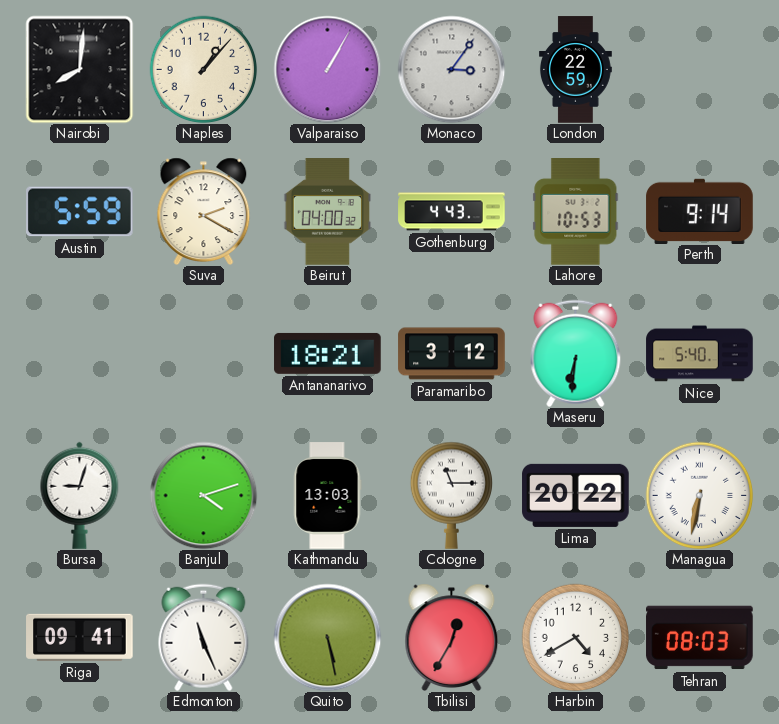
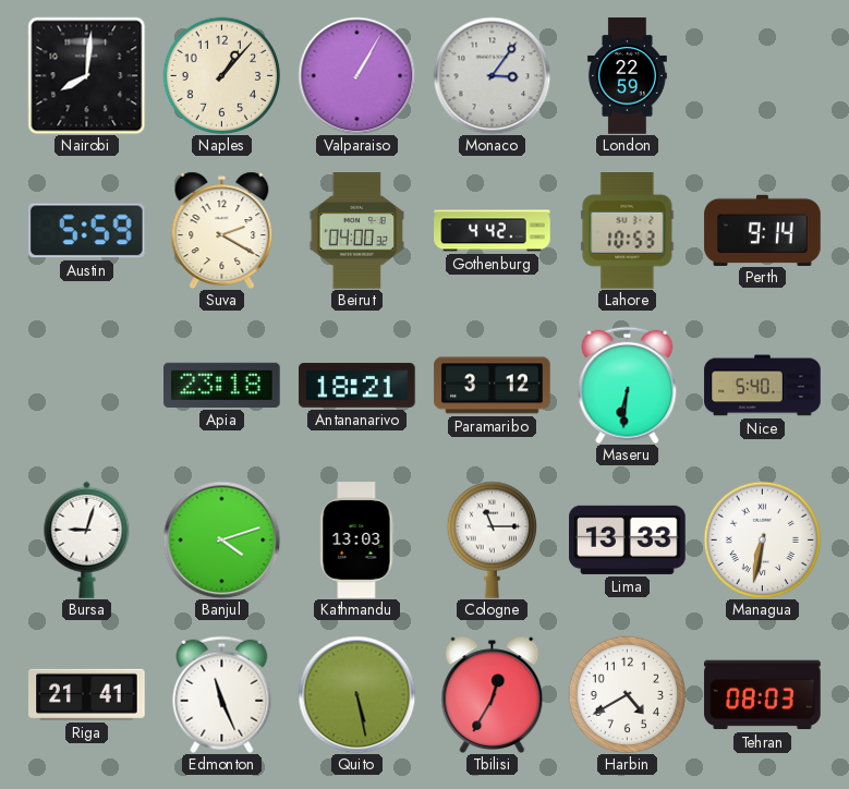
Gothenburg: 4:43 -> 4:42
Apia: none -> 23:18
Lima: 20:22 -> 13:33
Riga: 09:41 -> 21:41
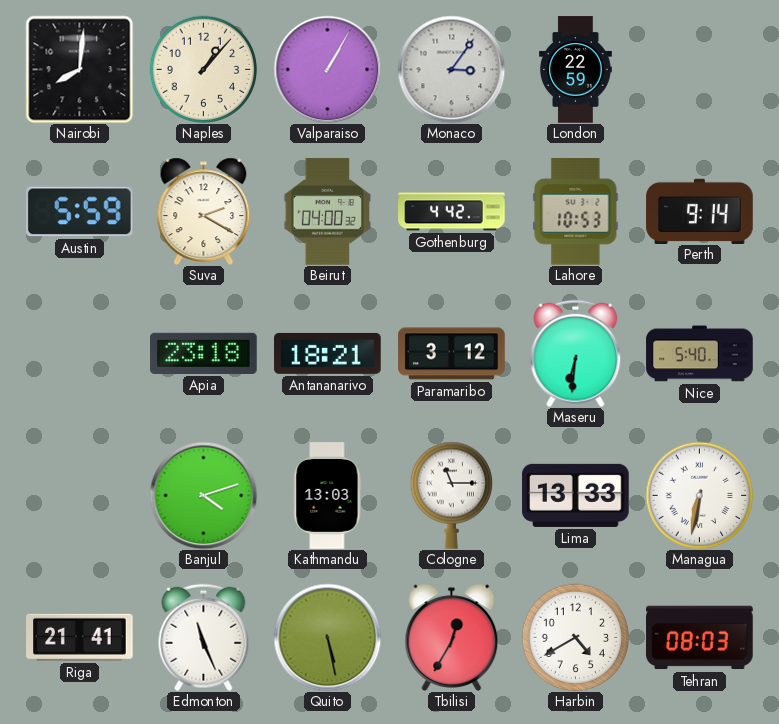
Bursa: 9:03 -> none
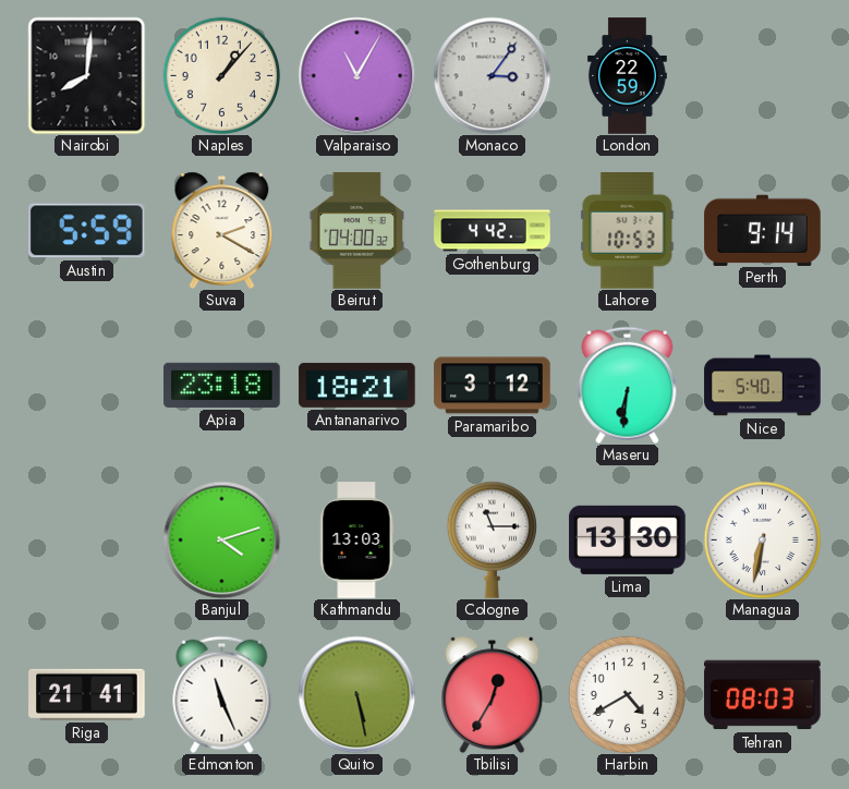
Valparaiso: 1:05 -> 11:05
Lima: 13:33 -> 13:30
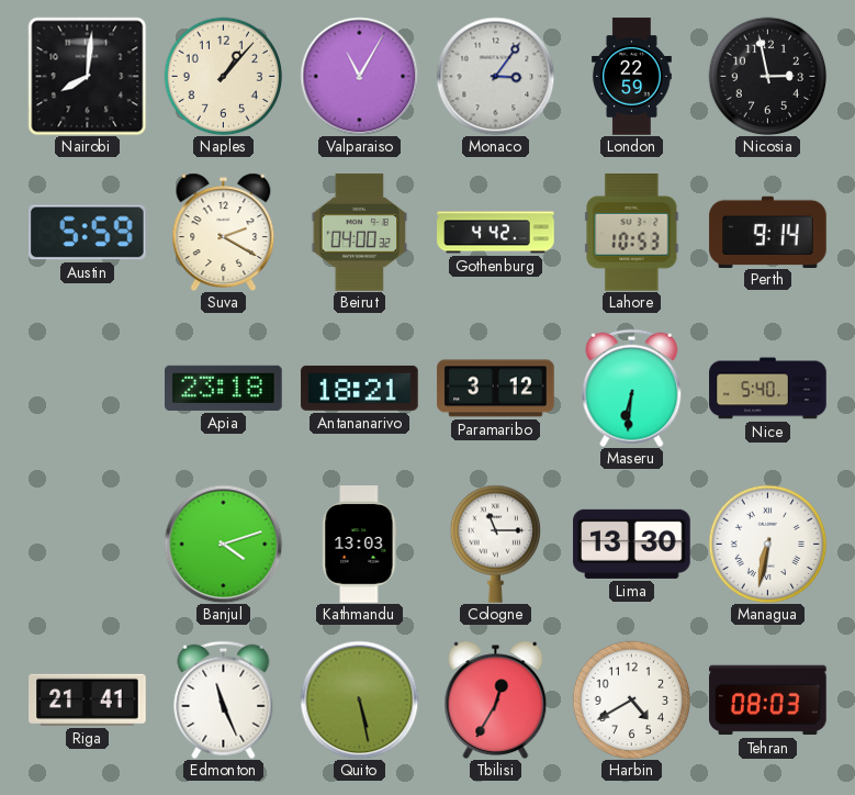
Nicosia: none -> 2:58
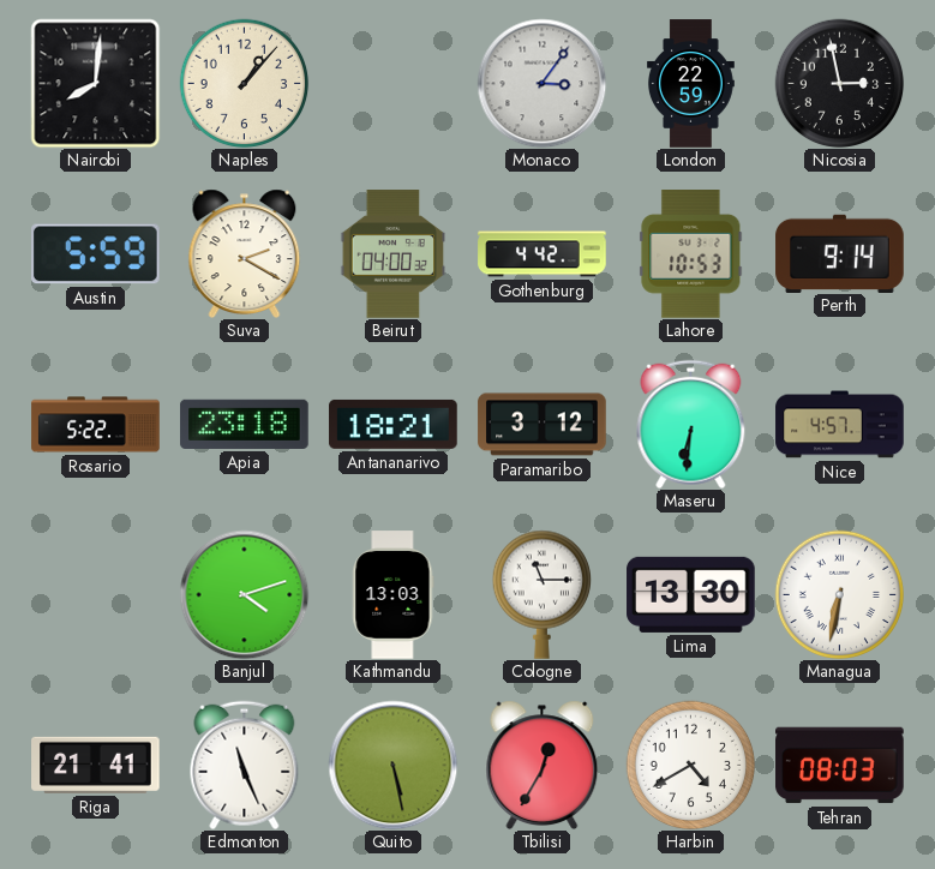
Valparaiso: 11:05 -> none
Rosario: none -> 5:22
Nice: 5:40 -> 4:57
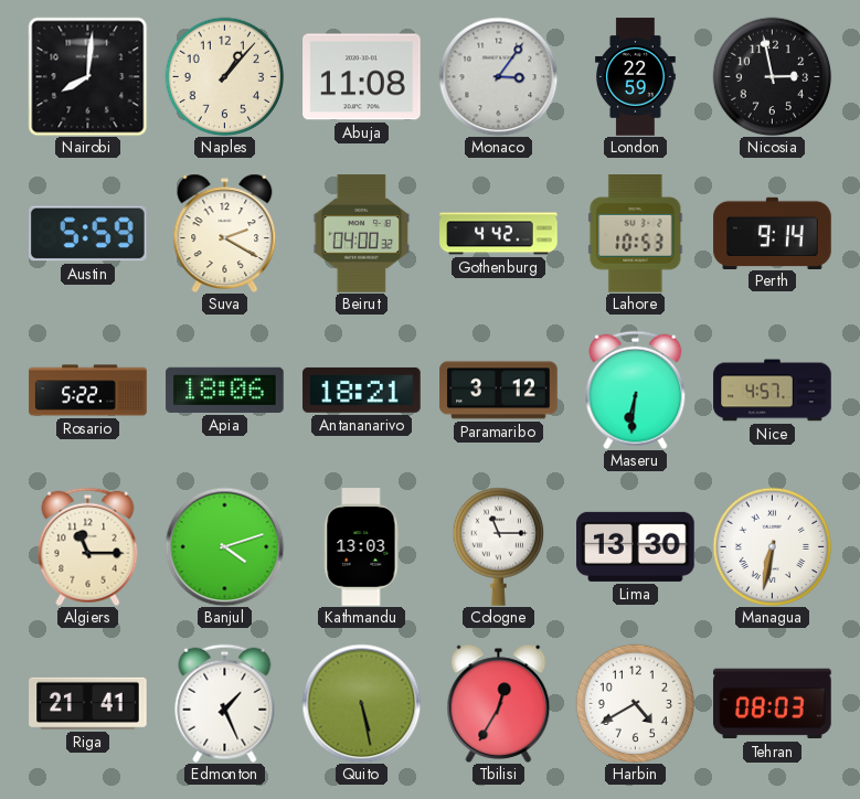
Abuja: none -> 11:08
Apia: 23:18 -> 18:06
Algiers: none -> 11:15
Edmonton: 11:26 -> 1:26
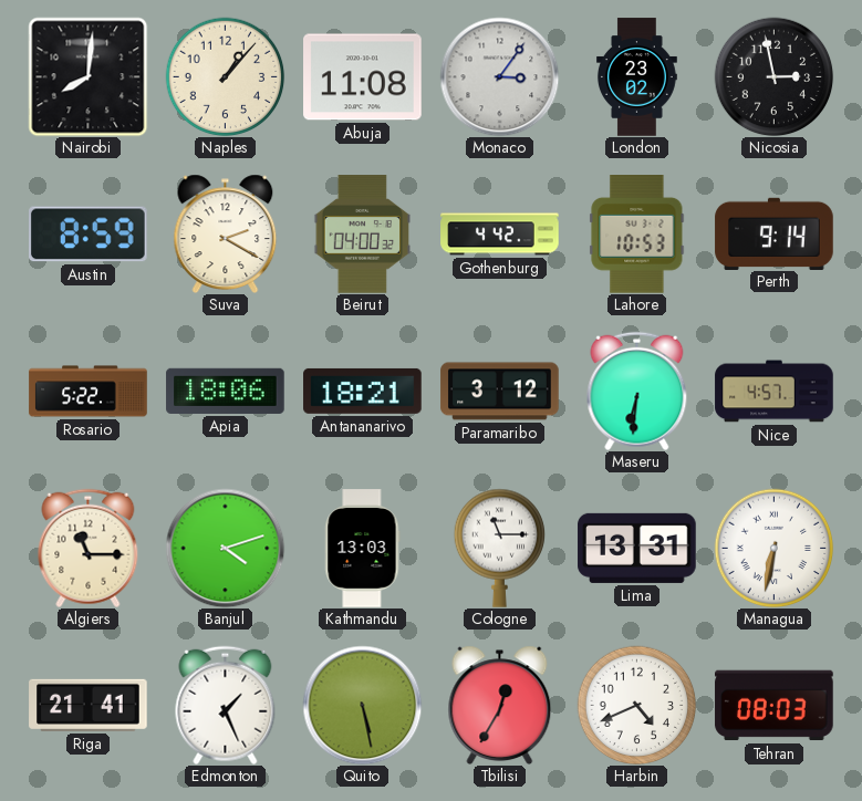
London: 22:59 -> 23:02
Austin: 5:59 -> 8:59
Lima: 13:30 -> 13:31
Harbin: 4:40 -> 4:41
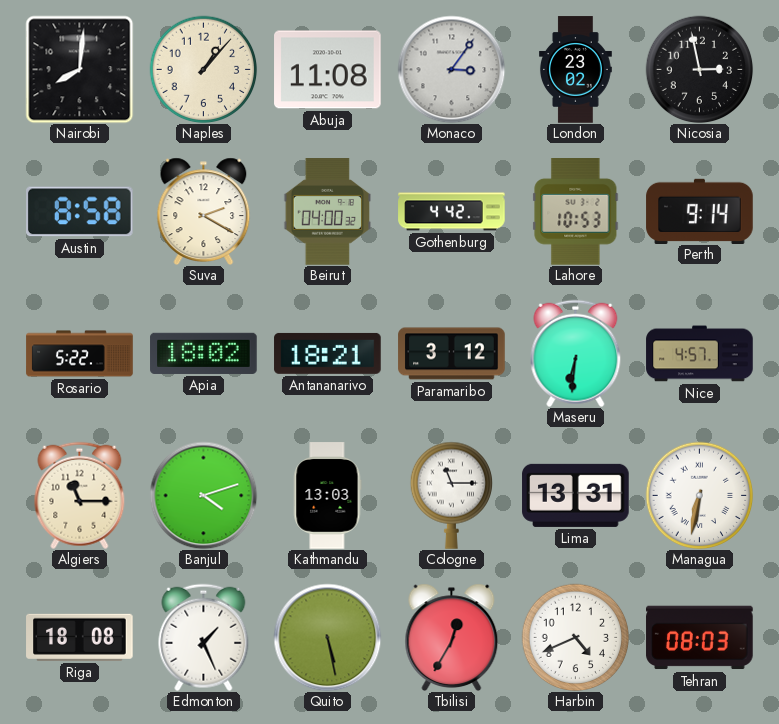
Austin: 8:59 -> 8:58
Apia: 18:06 -> 18:02
Riga: 21:41 -> 18:08
